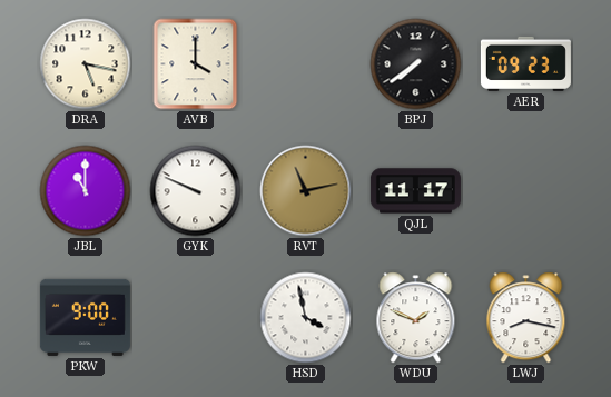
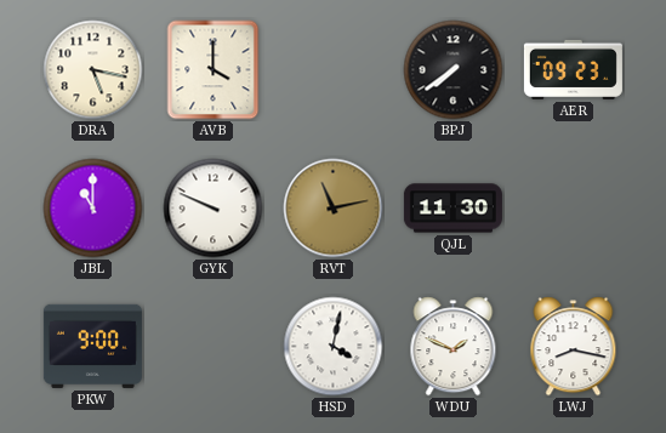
QJL: 11:17 -> 11:30
HSD: 3:58 -> 4:02
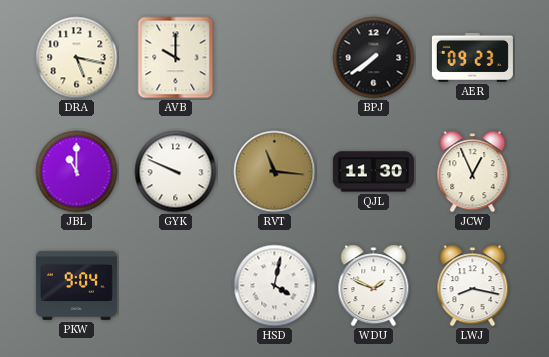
AVB: 4:00 -> 10:00
RVT: 11:13 -> 11:16
JCW: none -> 12:56
PKW: 9:00 -> 9:04
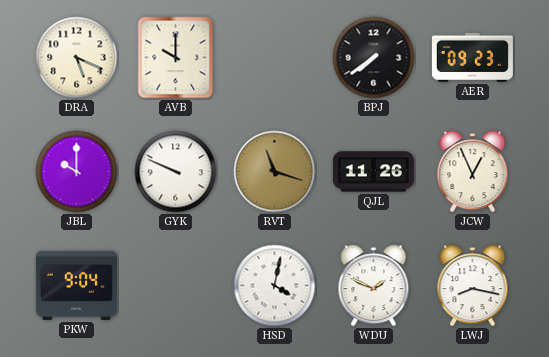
DRA: 5:17 -> 5:19
JBL: 11:00 -> 10:00
RVT: 11:16 -> 11:18
QJL: 11:30 -> 11:26
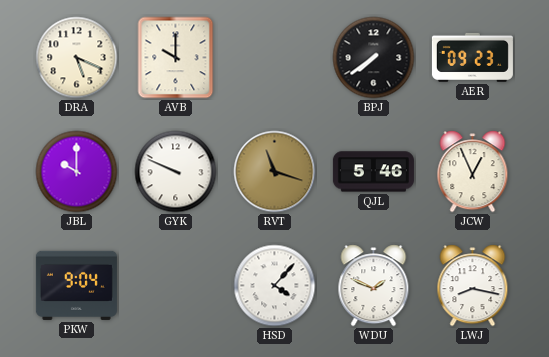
QJL: 11:26 -> 5:46
HSD: 4:02 -> 4:07
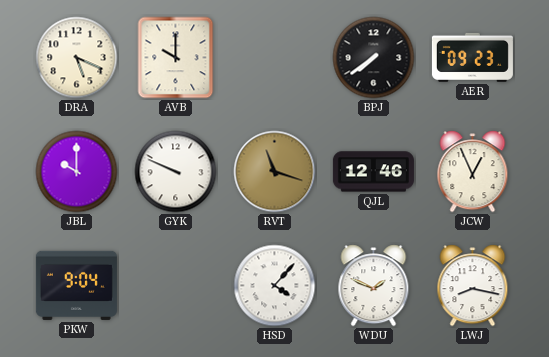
QJL: 5:46 -> 12:46
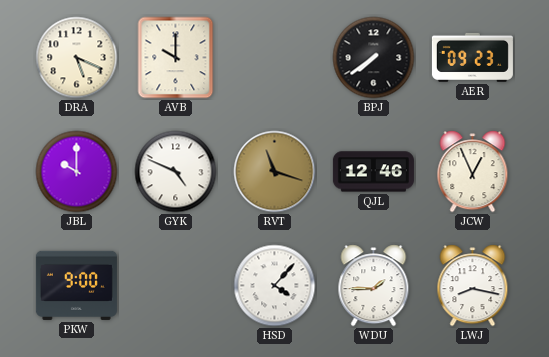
GYK: 9:49 -> 4:49
PKW: 9:04 -> 9:00
WDU: 1:49 -> 1:45
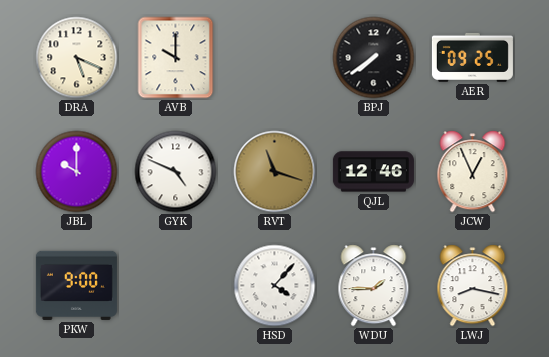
AER: 09:23 -> 09:25
